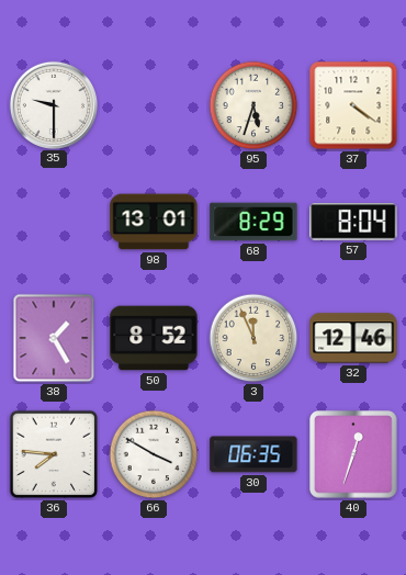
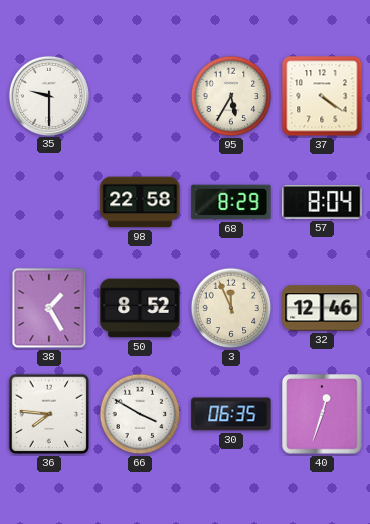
95: 5:33 -> 5:35
98: 13:01 -> 22:58
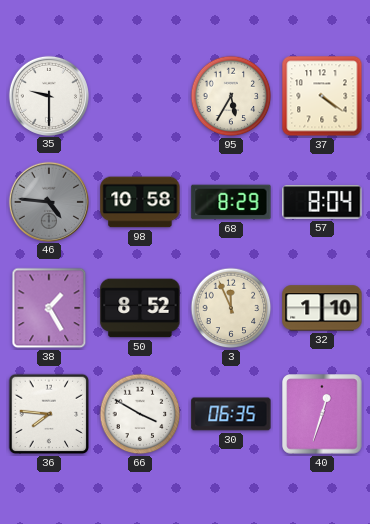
46: none -> 4:46
98: 22:58 -> 10:58
32: 12:46 -> 1:10
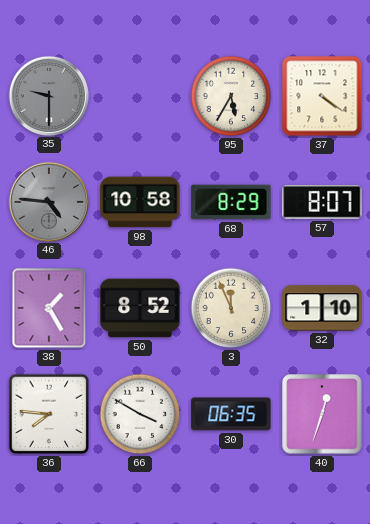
35 dial: white -> grey
57: 8:04 -> 8:07
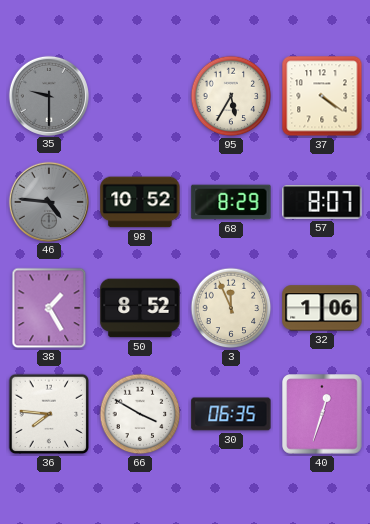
98: 10:58 -> 10:52
32: 1:10 -> 1:06
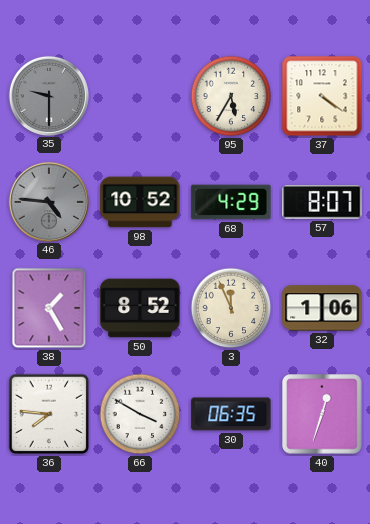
68: 8:29 -> 4:29
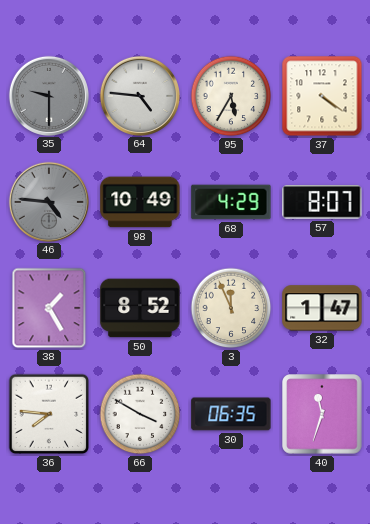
64: none -> 4:46
98: 10:52 -> 10:49
32: 1:06 -> 1:47
40: 12:33 -> 11:33
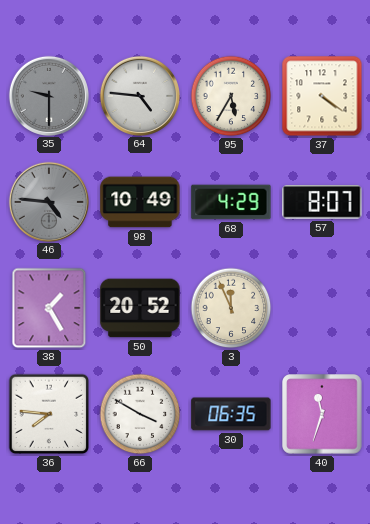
50: 8:52 -> 20:52
32: 1:47 -> none
